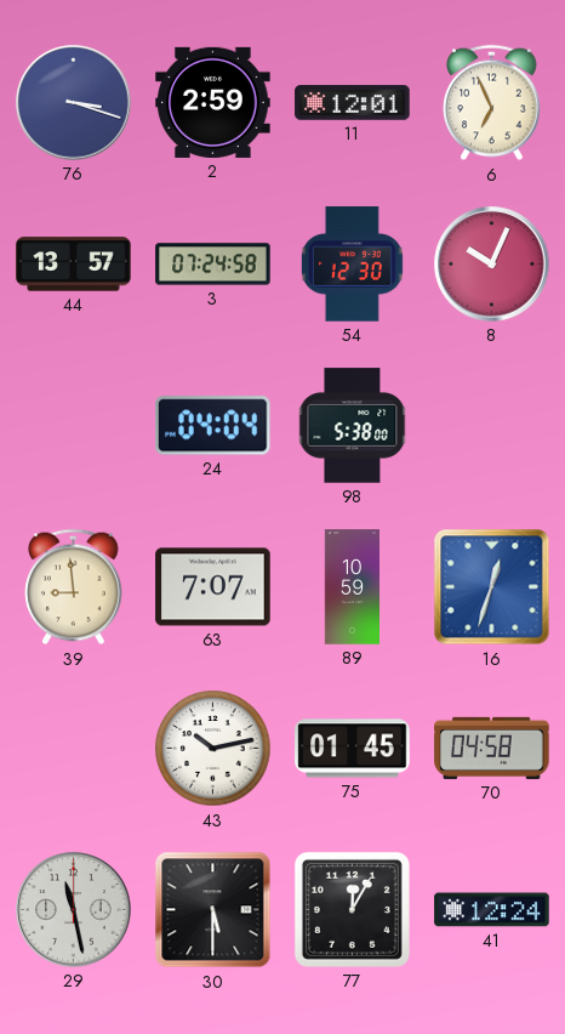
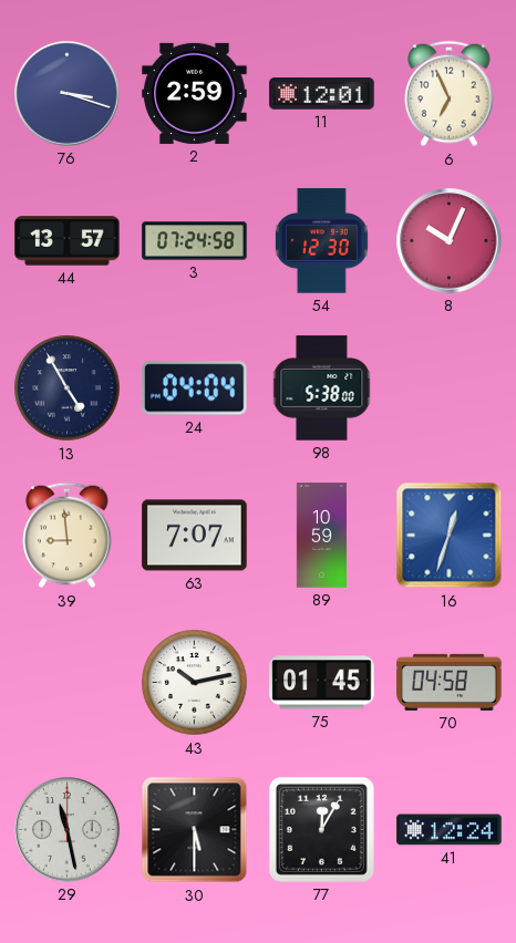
13: none -> 4:55
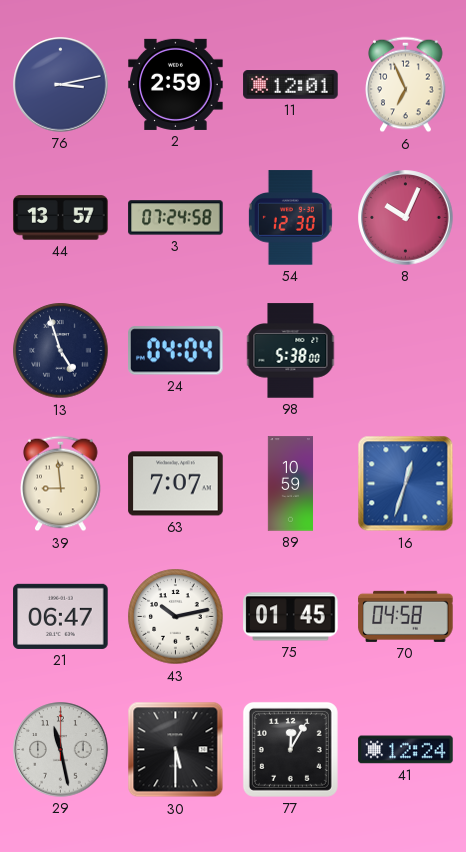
76: 3:18 -> 3:13
13: 4:55 -> 4:57
21: none -> 06:47
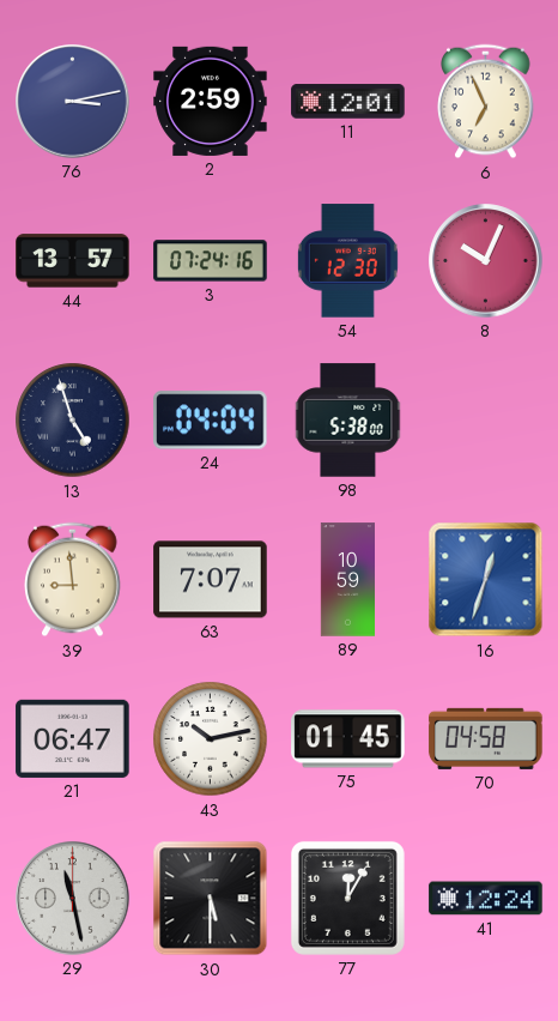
3: 07:24:58 -> 07:24:16
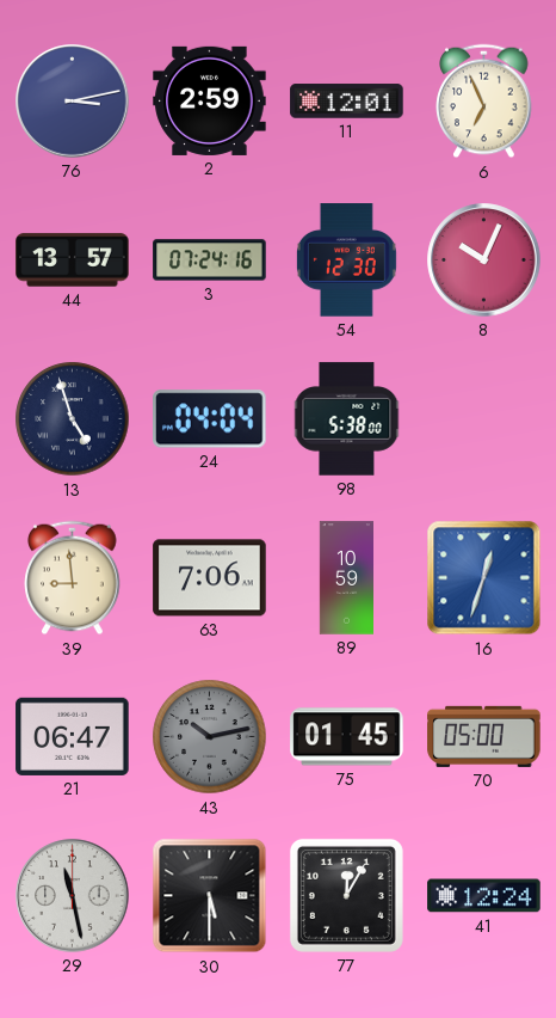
63: 7:07 -> 7:06
43 dial: white -> grey
70: 04:58 -> 05:00
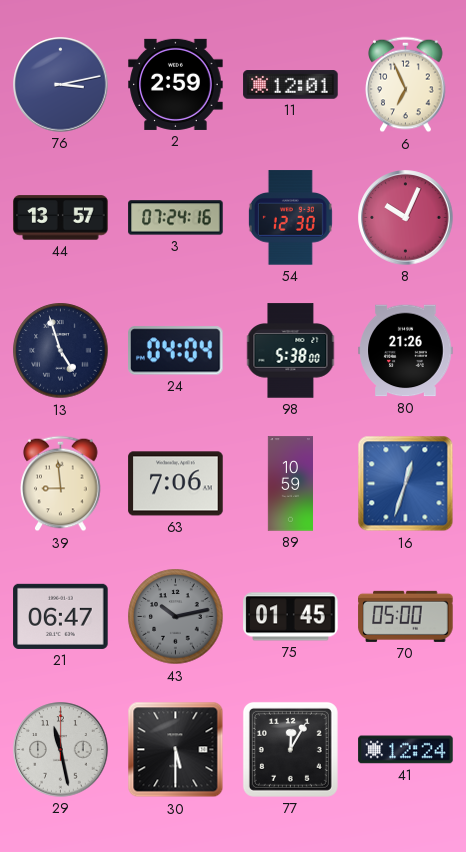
80: none -> 21:26
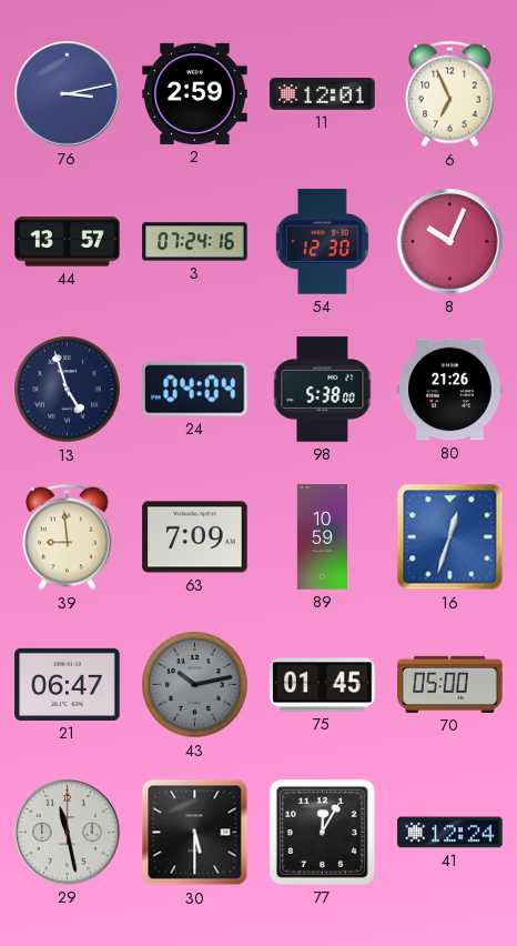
63: 7:06 -> 7:09
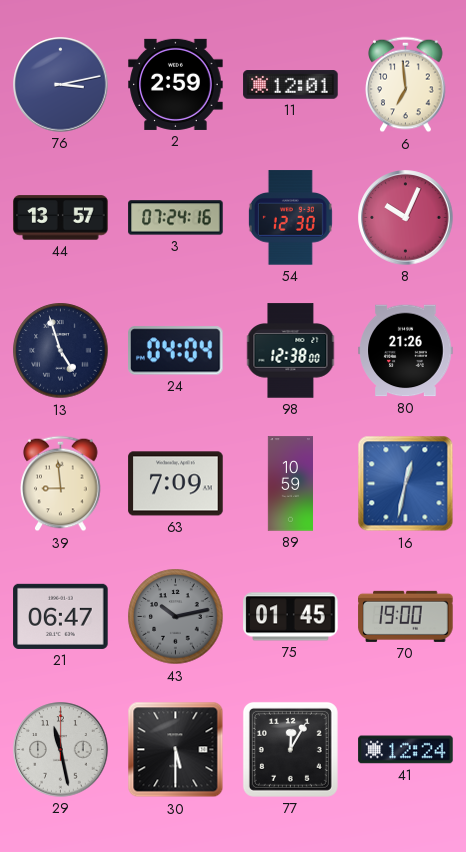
6: 6:56 -> 6:59
98: 5:38 -> 12:38
16: 12:33 -> 12:32
70: 05:00 -> 19:00
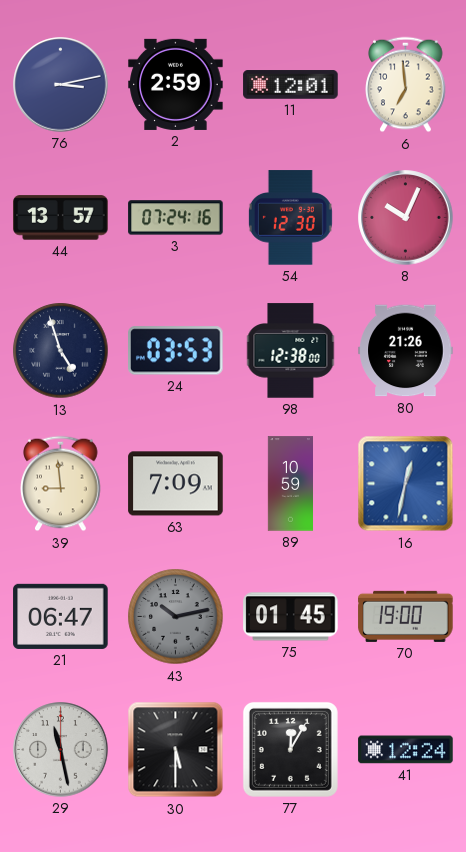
24: 04:04 -> 03:53
